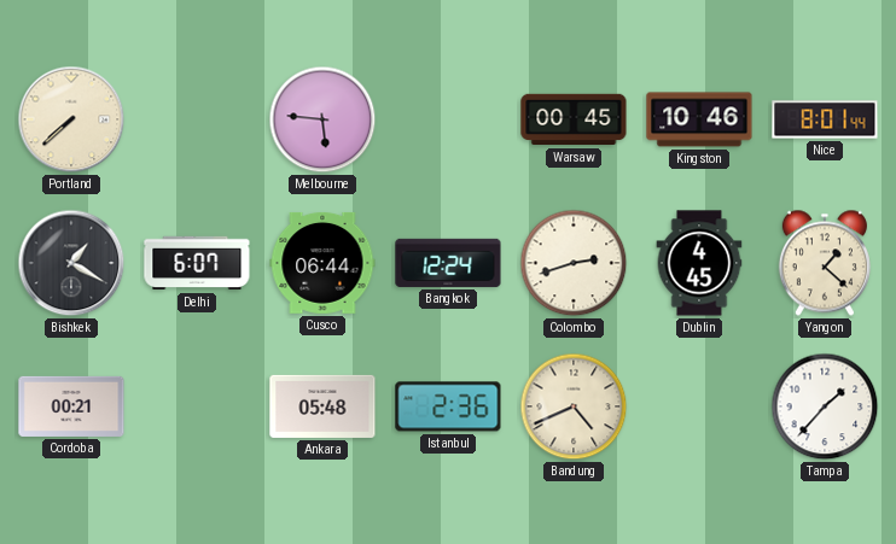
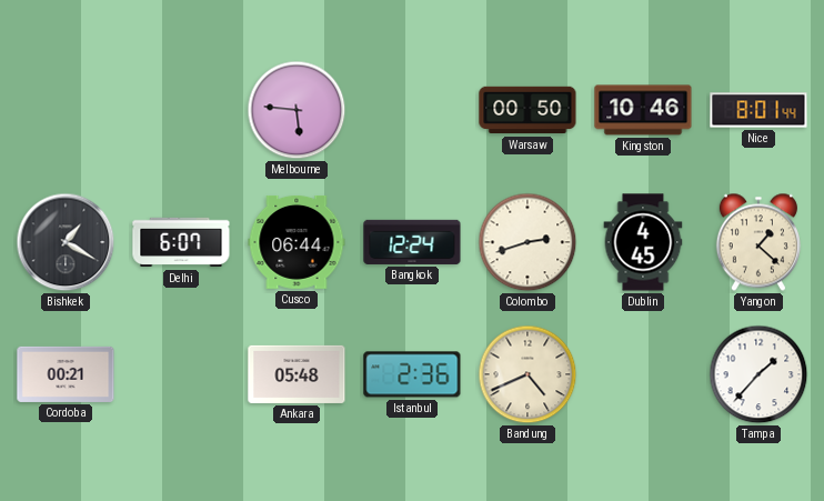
Portland: 7:38 -> none
Warsaw: 00:45 -> 00:50
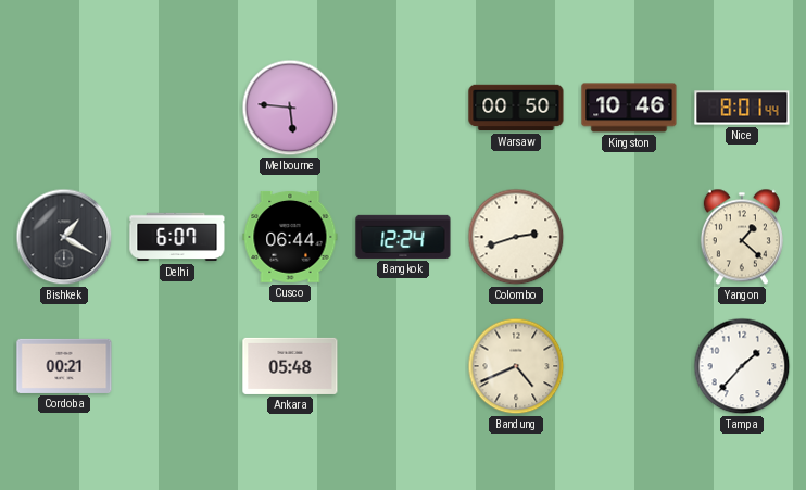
Dublin: 4:45 -> none
Istanbul: 2:36 -> none
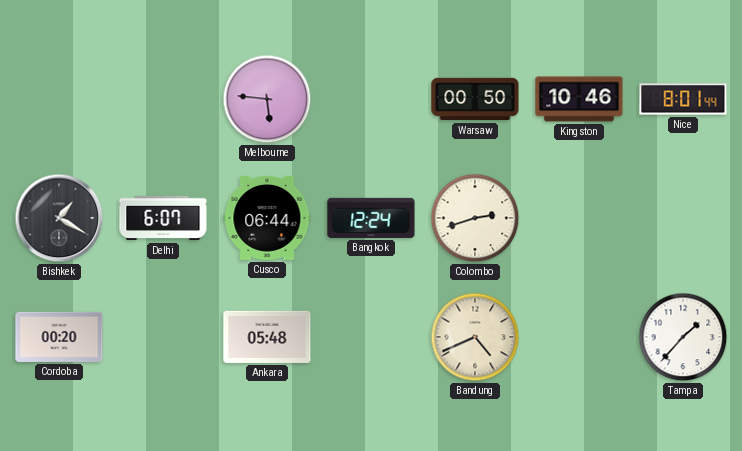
Yangon: 1:22 -> none
Cordoba: 00:21 -> 00:20
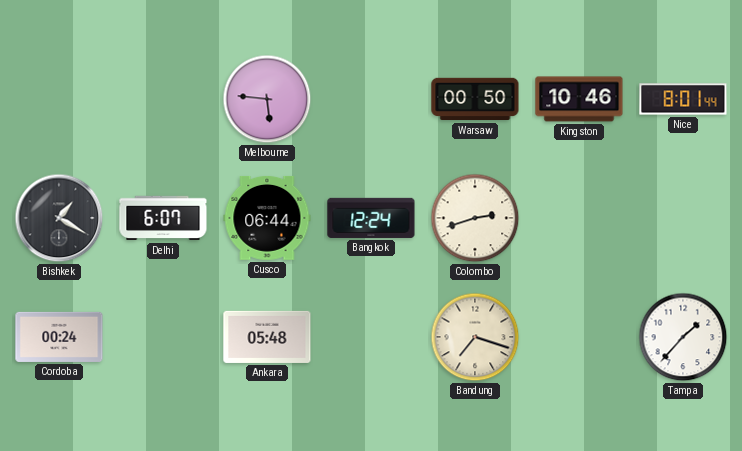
Cordoba: 00:20 -> 00:24
Bandung: 4:41 -> 7:18
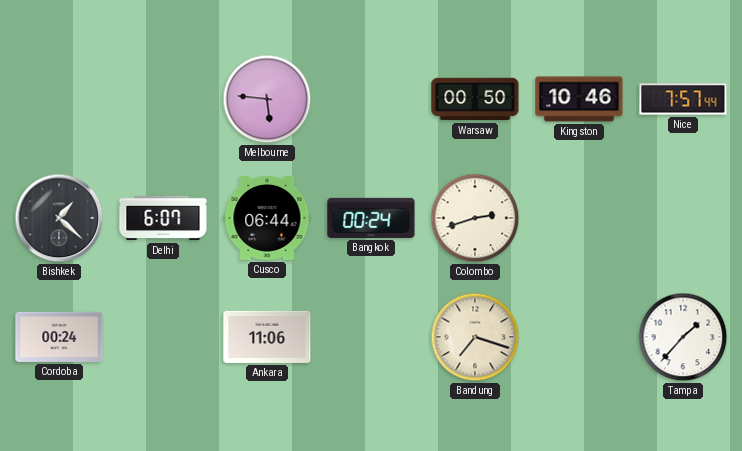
Nice: 8:01 -> 7:57
Bishkek: 1:20 -> 1:22
Bangkok: 12:24 -> 00:24
Ankara: 05:48 -> 11:06
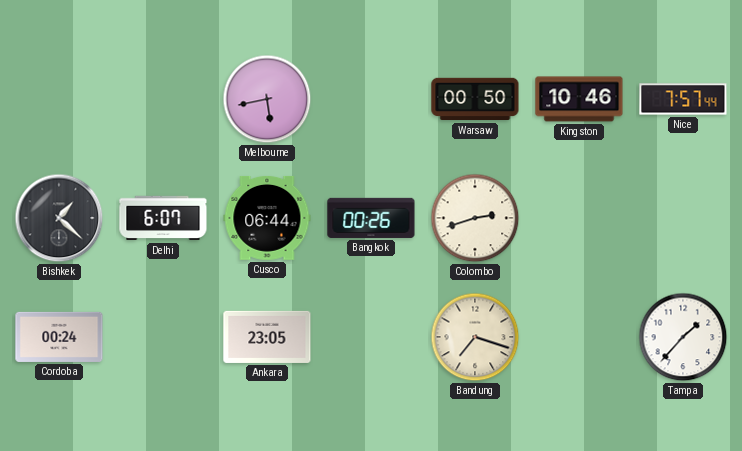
Melbourne: 5:46 -> 5:43
Bangkok: 00:24 -> 00:26
Ankara: 11:06 -> 23:05
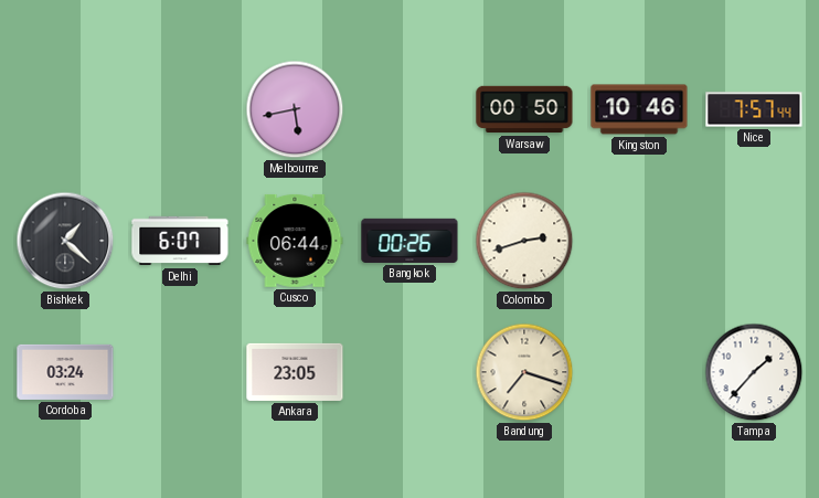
Cordoba: 00:24 -> 03:24
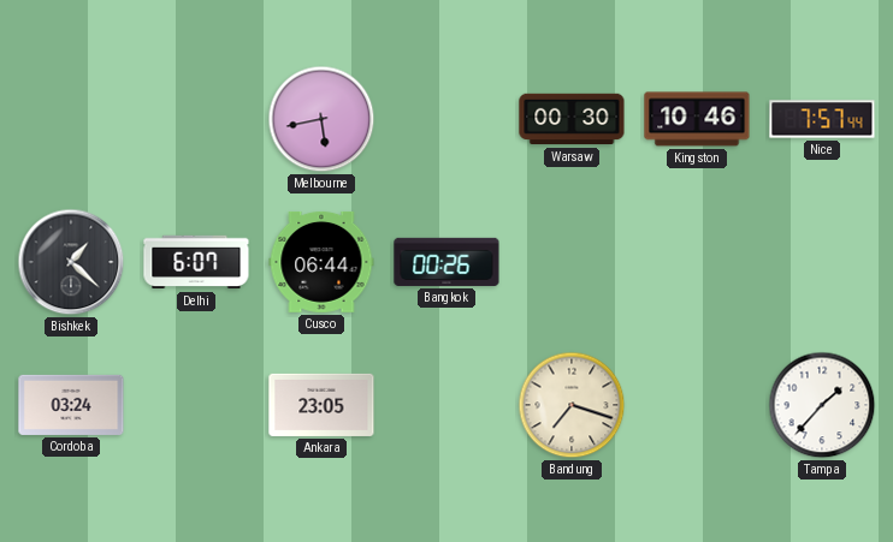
Warsaw: 00:50 -> 00:30
Colombo: 2:42 -> none
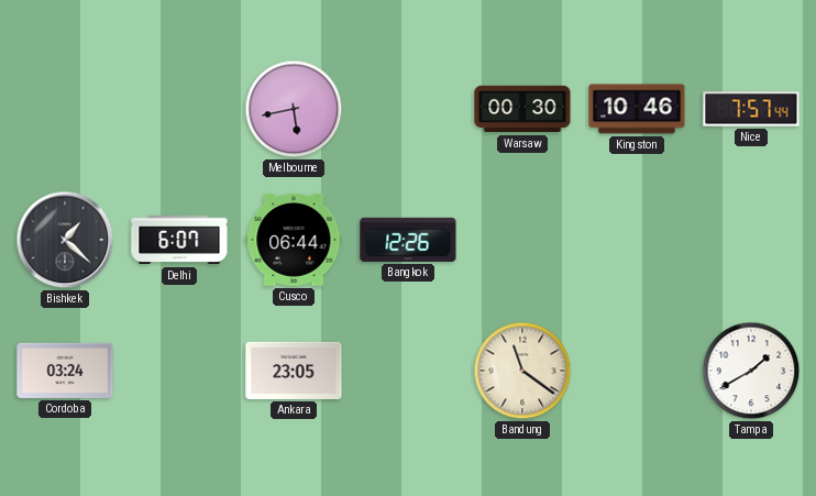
Bangkok: 00:26 -> 12:26
Bandung: 7:18 -> 11:21
Tampa: 1:37 -> 1:40
